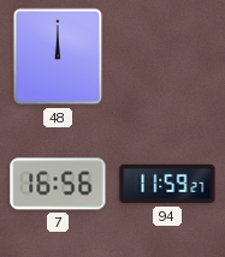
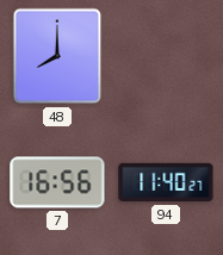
48: 12:00 -> 8:00
94: 11:59 -> 11:40
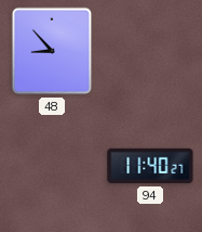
48: 8:00 -> 8:53
7: 16:56 -> none
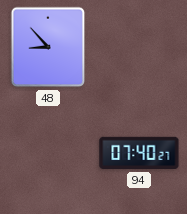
94: 11:40 -> 07:40
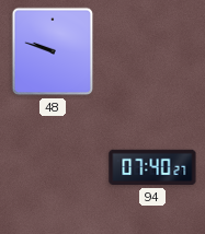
48: 8:53 -> 9:48
